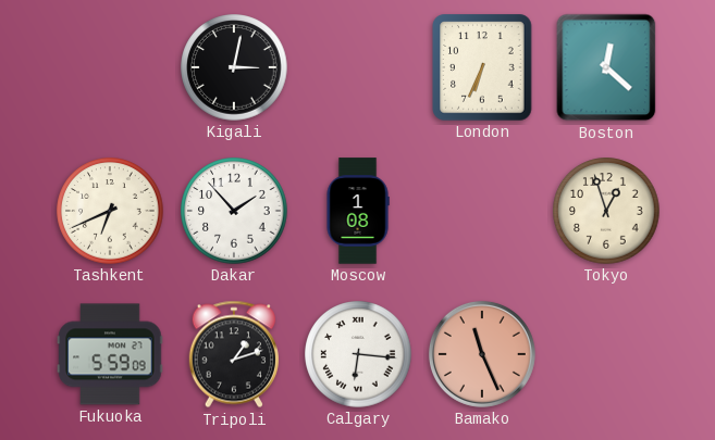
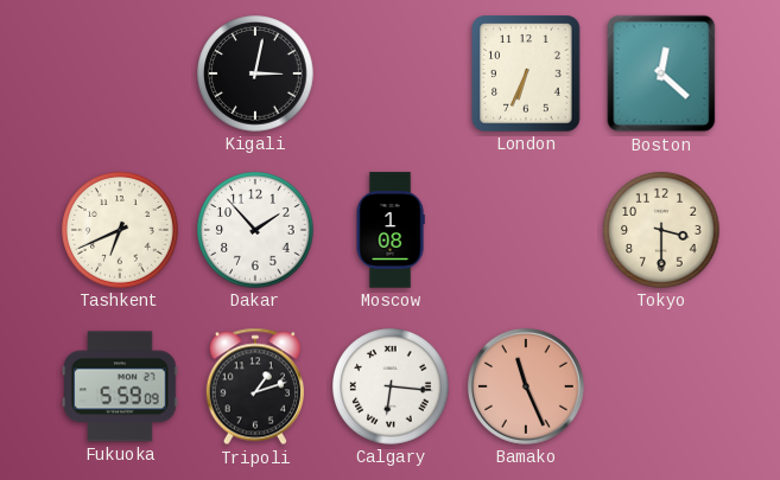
Tokyo: 12:57 -> 3:30
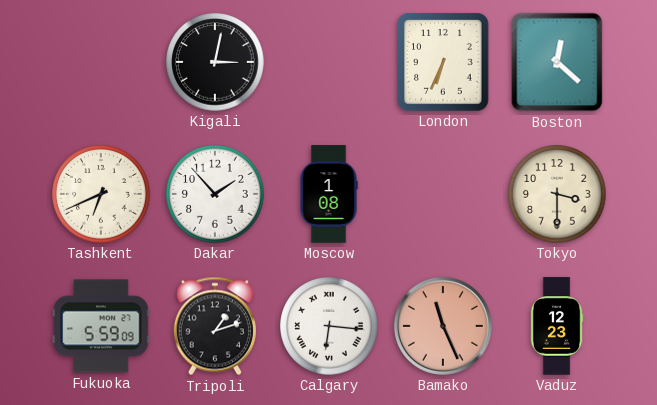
Vaduz: none -> 12:23
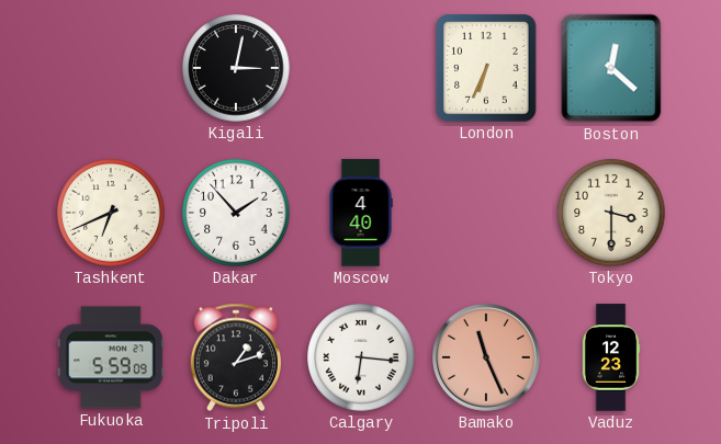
Moscow: 1:08 -> 4:40
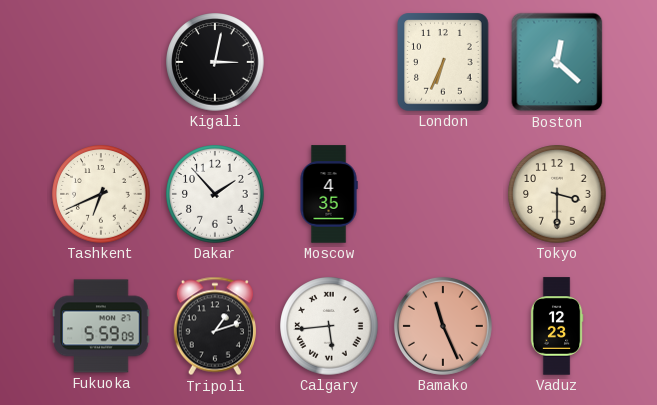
Moscow: 4:40 -> 4:35
Calgary: 6:16 -> 5:44
